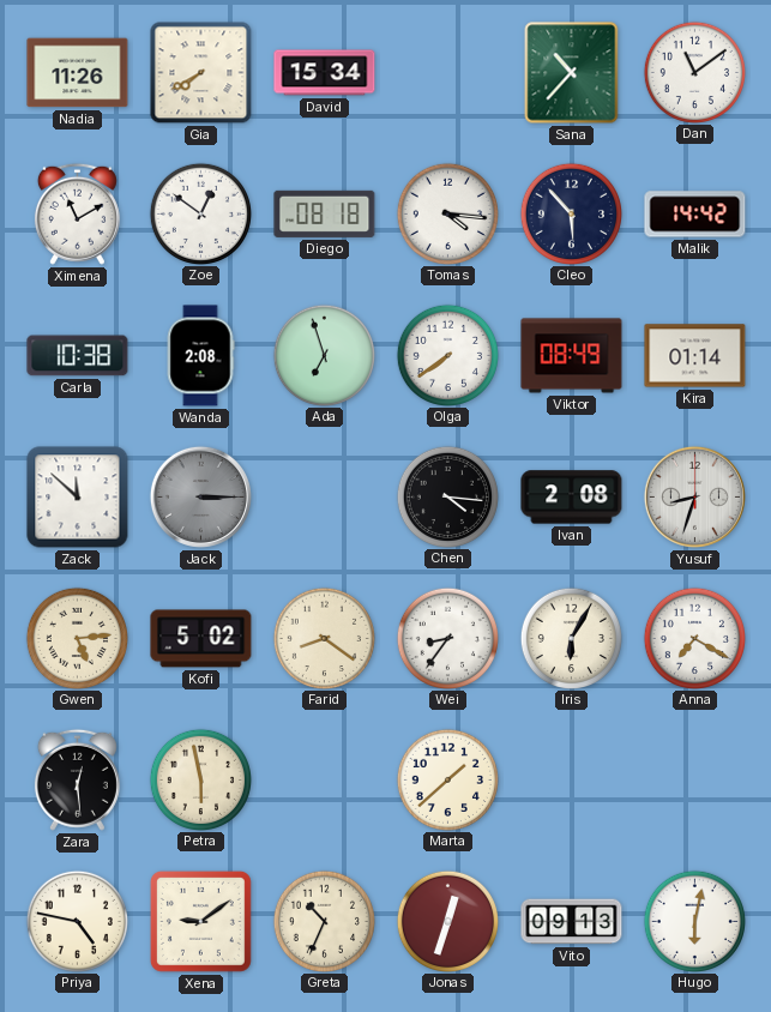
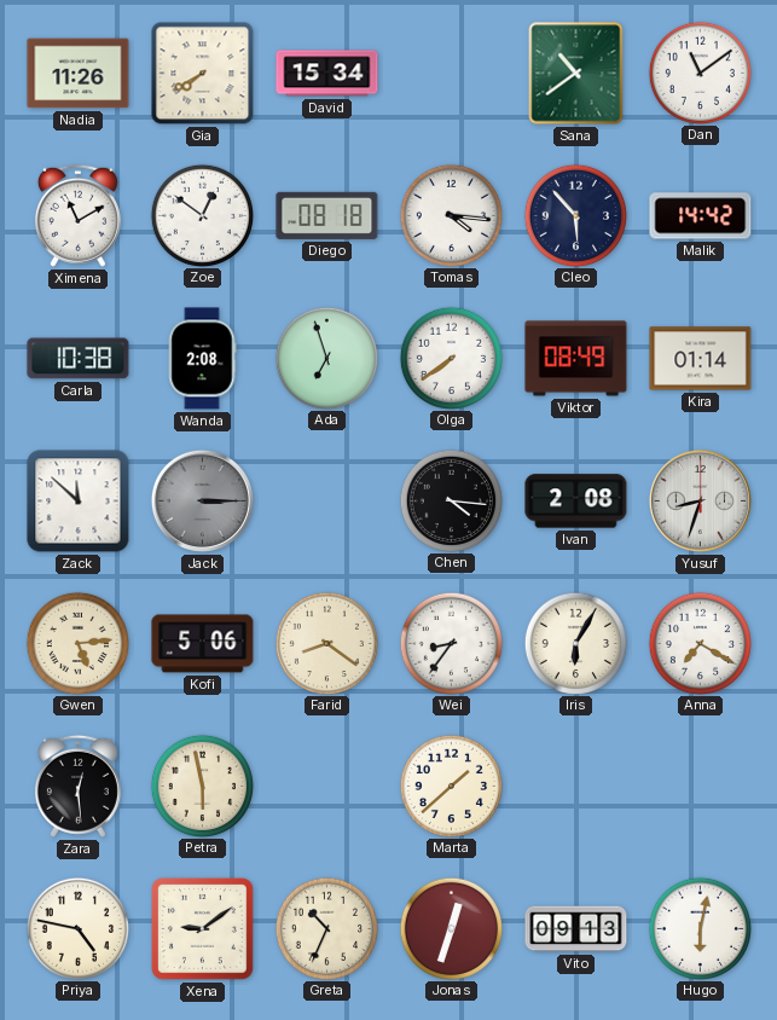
Sana: 10:37 -> 10:39
Kofi: 5:02 -> 5:06
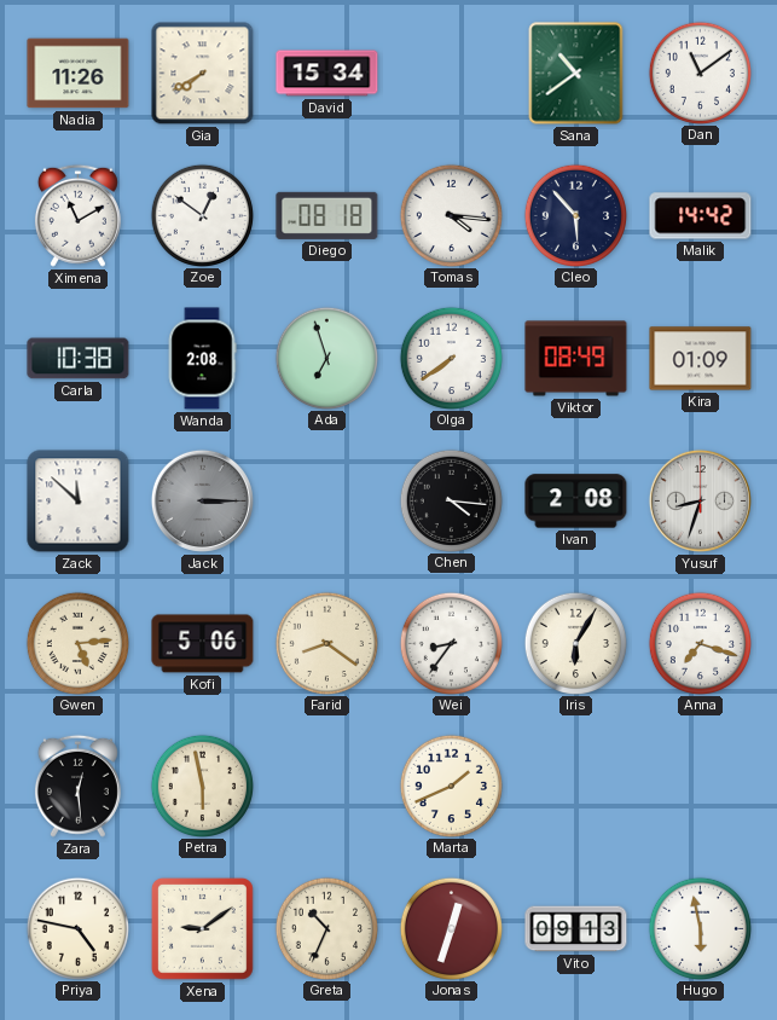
Kira: 01:14 -> 01:09
Anna: 7:20 -> 7:18
Marta: 1:38 -> 1:41
Hugo: 6:02 -> 5:58
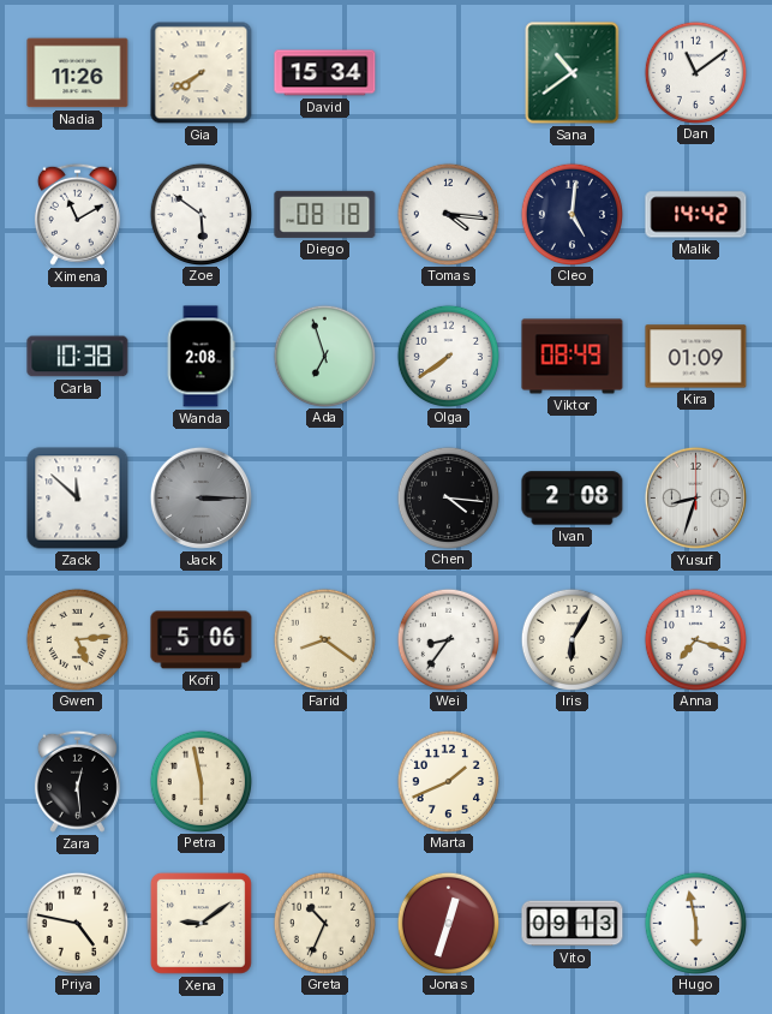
Zoe: 12:51 -> 5:51
Cleo: 5:53 -> 5:01
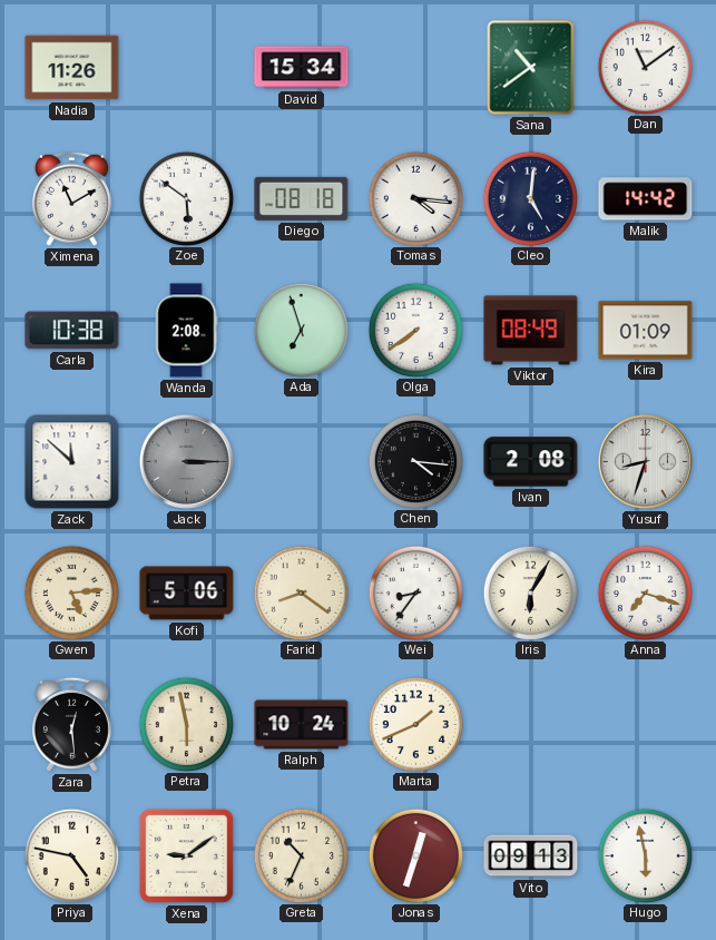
Gia: 7:40 -> none
Ralph: none -> 10:24
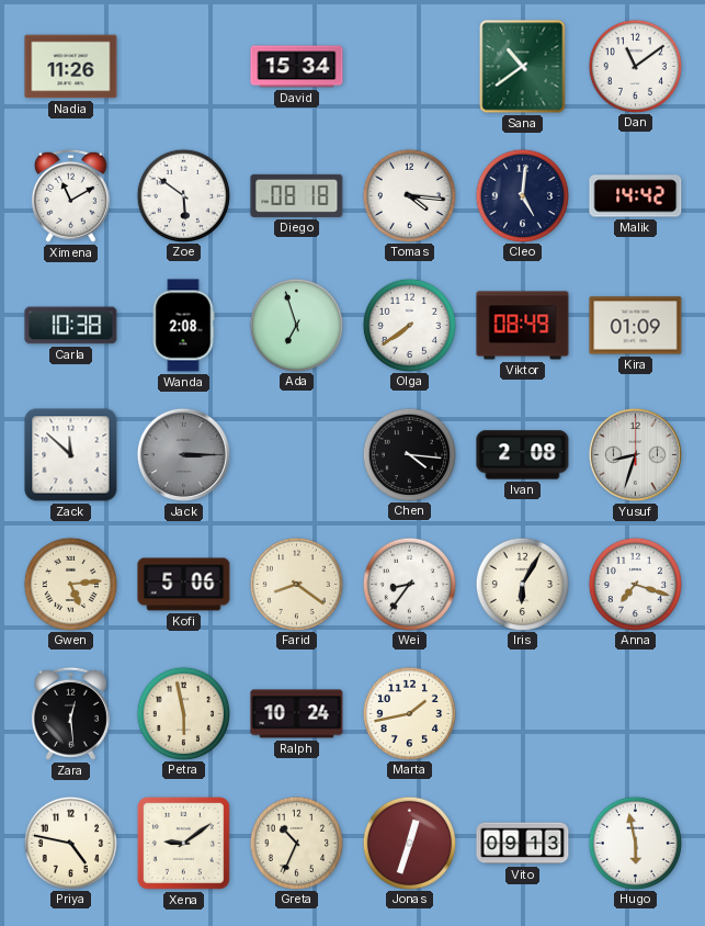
Marta: 1:41 -> 1:43
